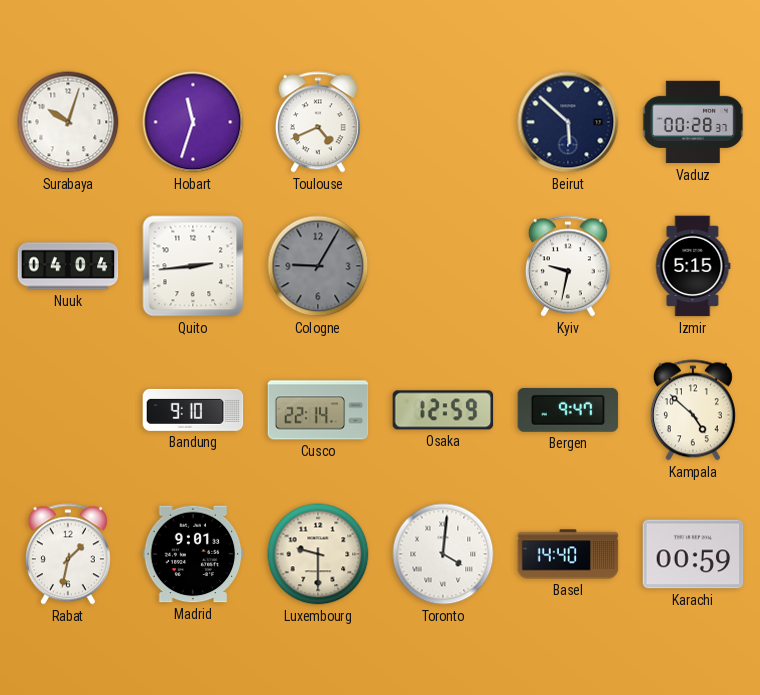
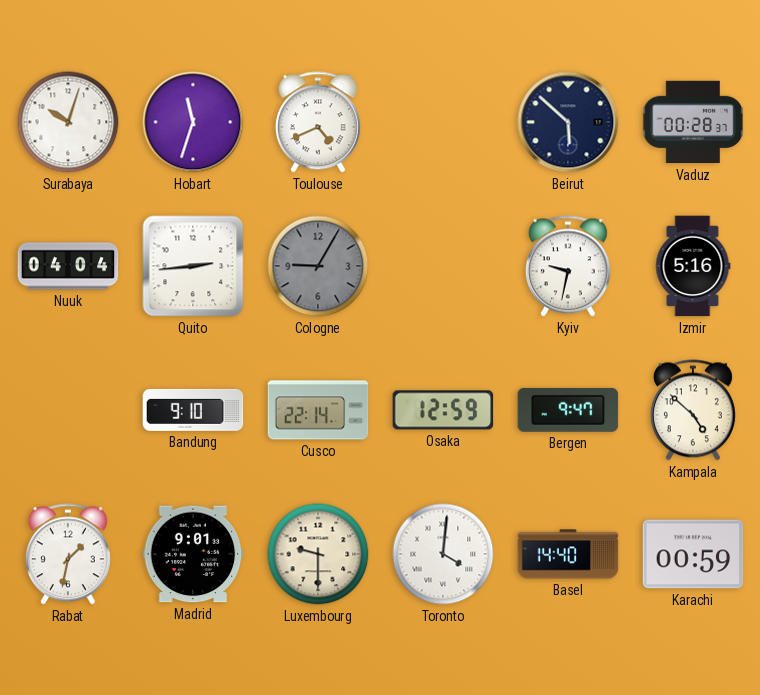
Izmir: 5:15 -> 5:16
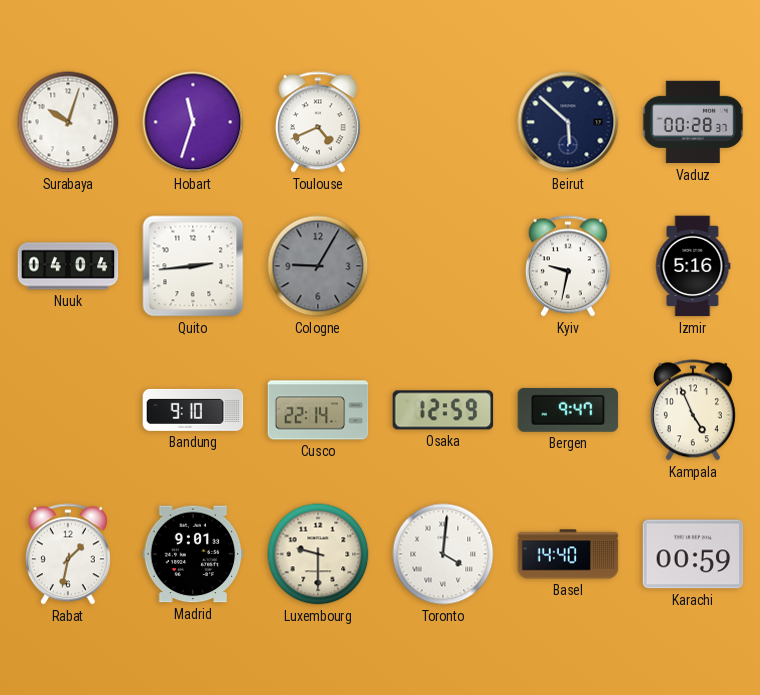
Kampala: 4:52 -> 4:56
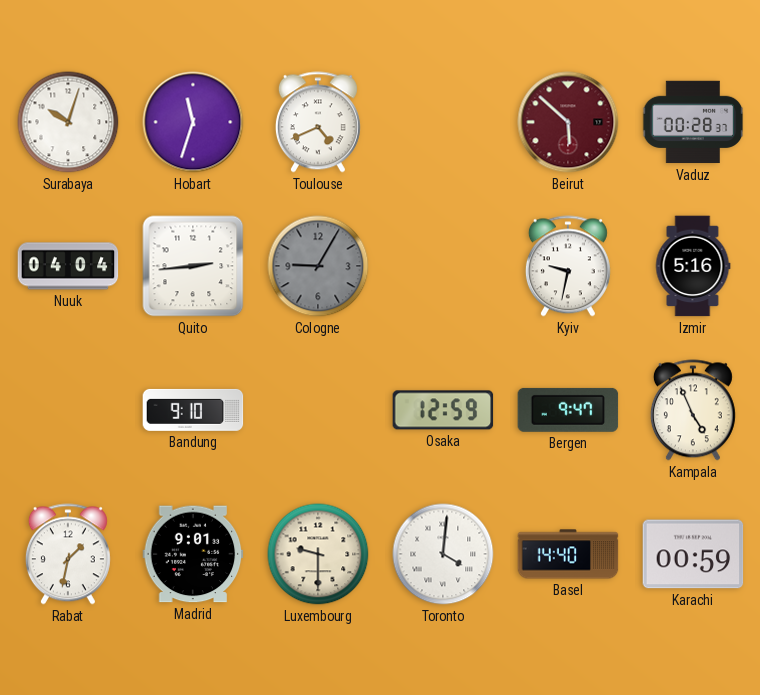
Beirut dial: navy -> burgundy
Cusco: 22:14 -> none
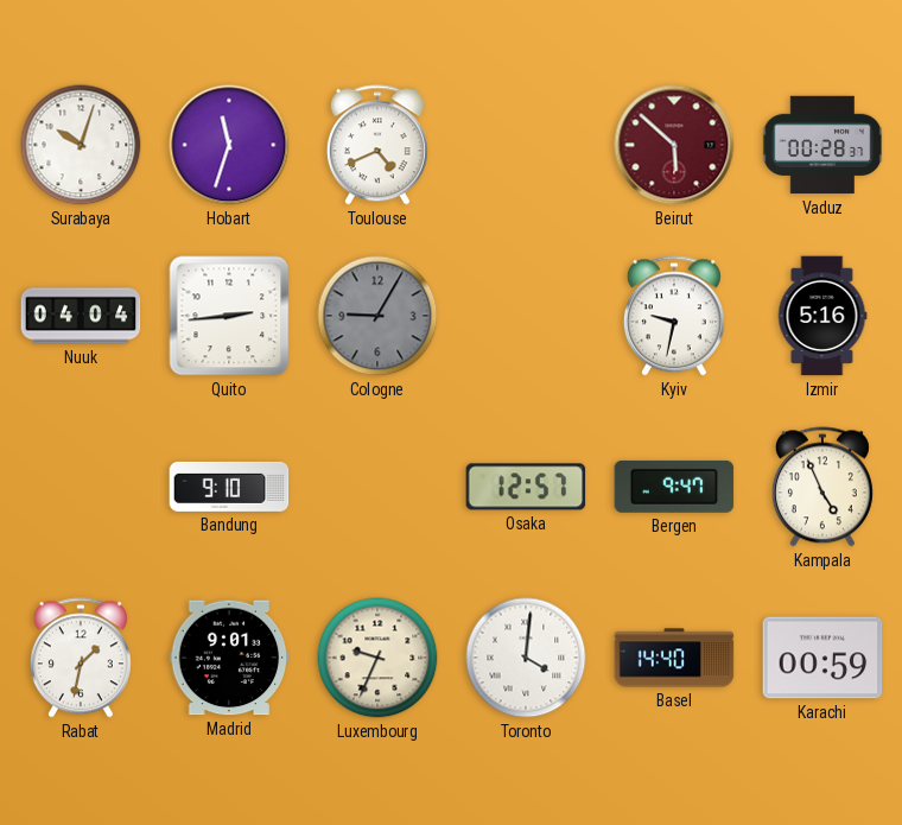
Osaka: 12:59 -> 12:57
Luxembourg: 9:30 -> 9:34
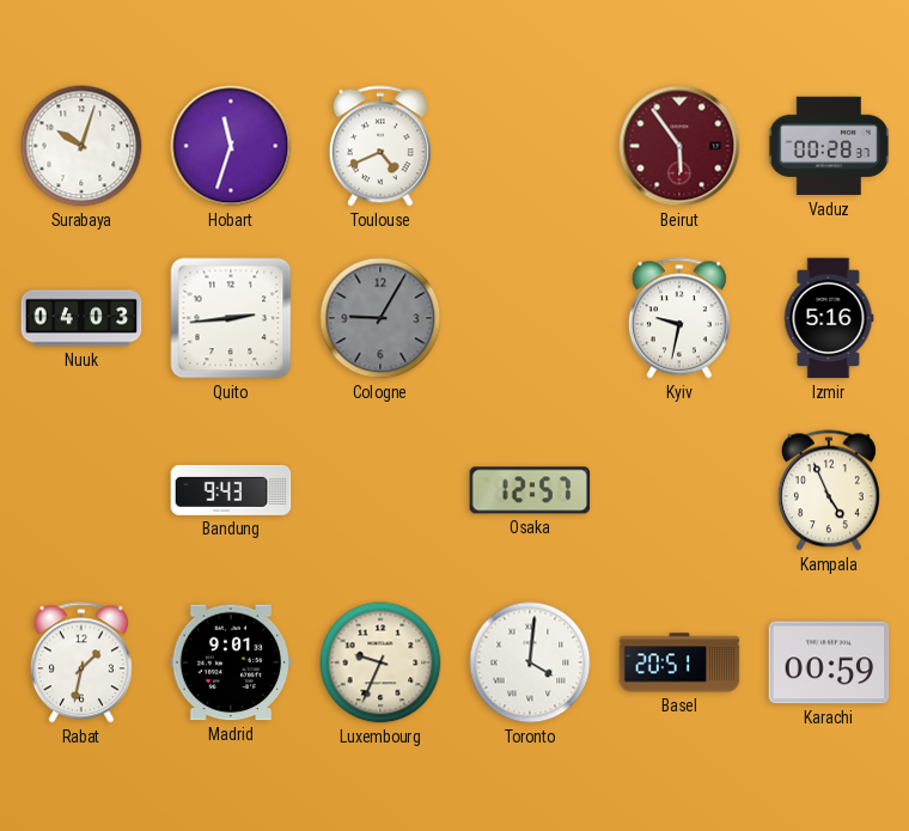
Beirut: 5:52 -> 5:54
Nuuk: 04:04 -> 04:03
Bandung: 9:10 -> 9:43
Bergen: 9:47 -> none
Basel: 14:40 -> 20:51
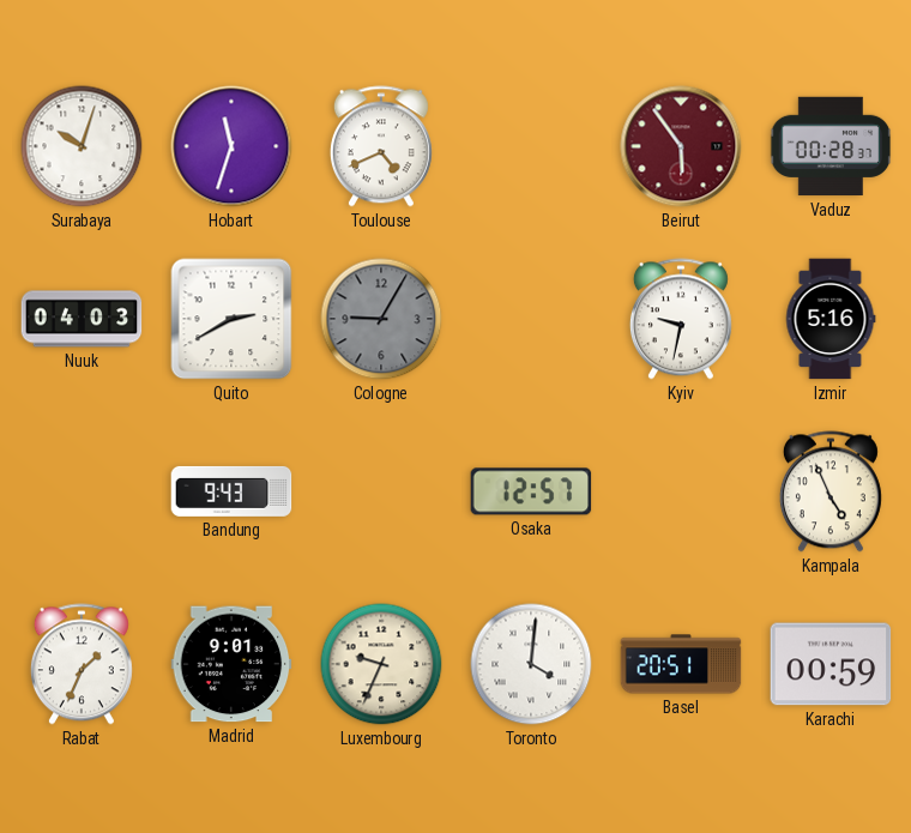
Quito: 2:44 -> 2:40
Rabat: 1:32 -> 1:34
